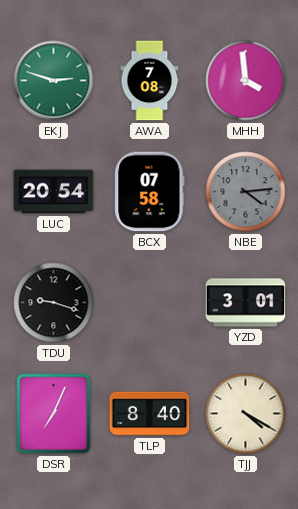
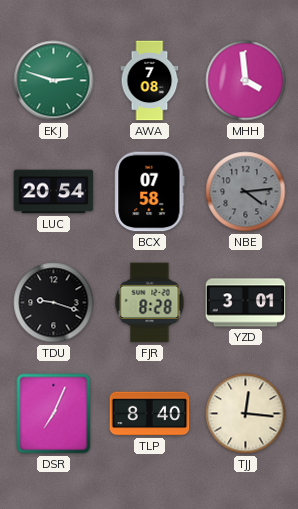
FJR: none -> 8:28
TJJ: 4:20 -> 12:16
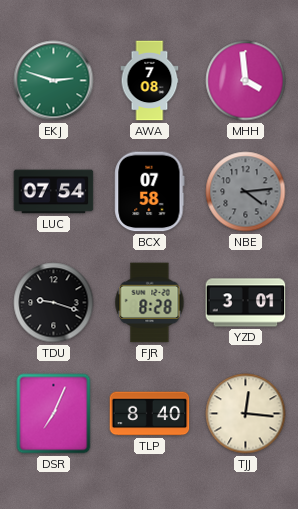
LUC: 20:54 -> 07:54
